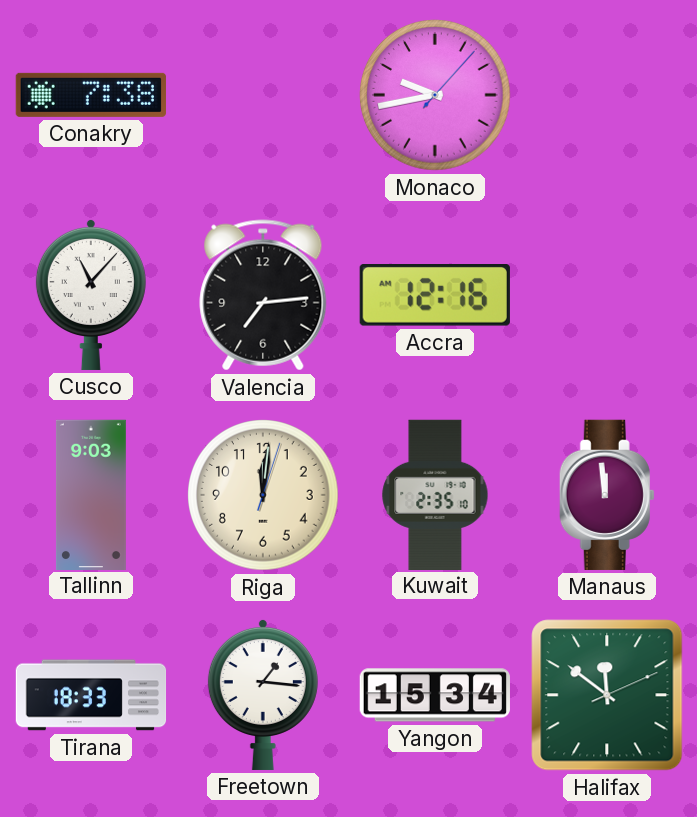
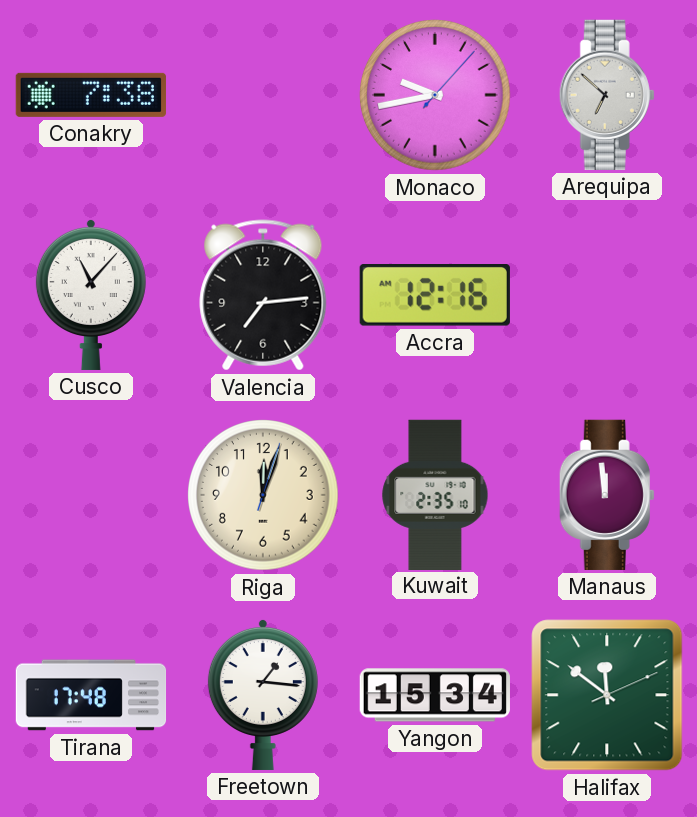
Arequipa: none -> 6:52
Tallinn: 9:03 -> none
Riga: 12:01 -> 12:03
Tirana: 18:33 -> 17:48
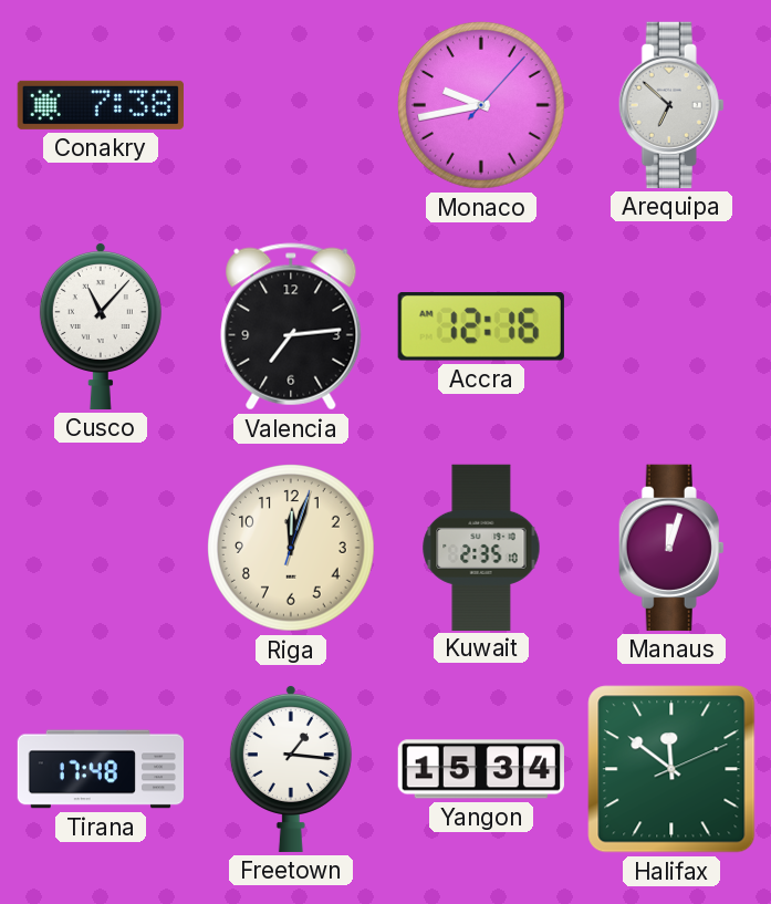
Manaus: 11:59 -> 12:03
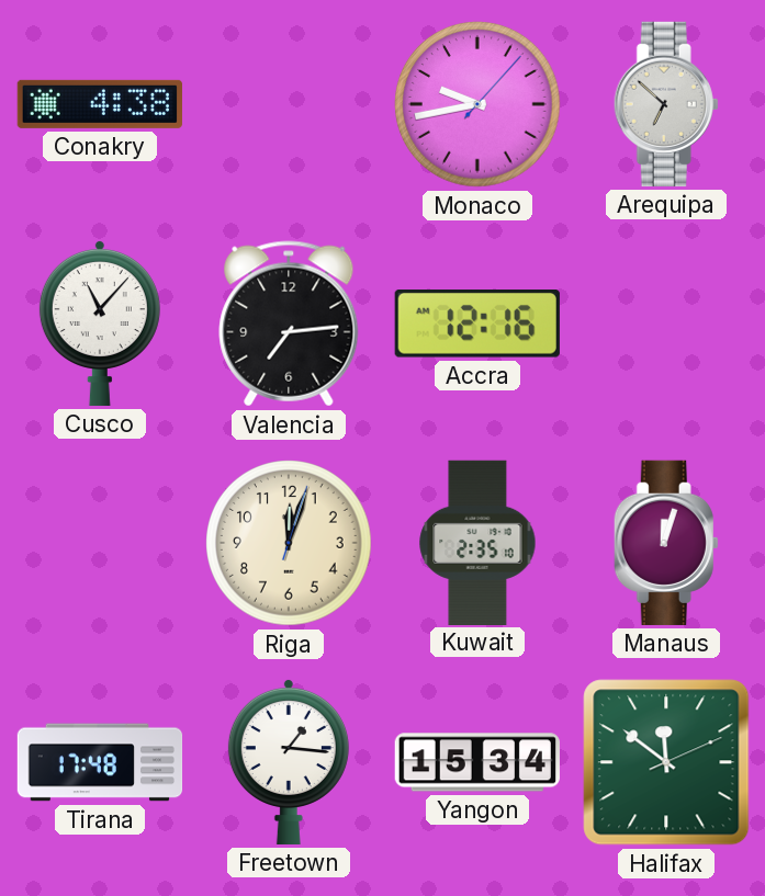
Conakry: 7:38 -> 4:38
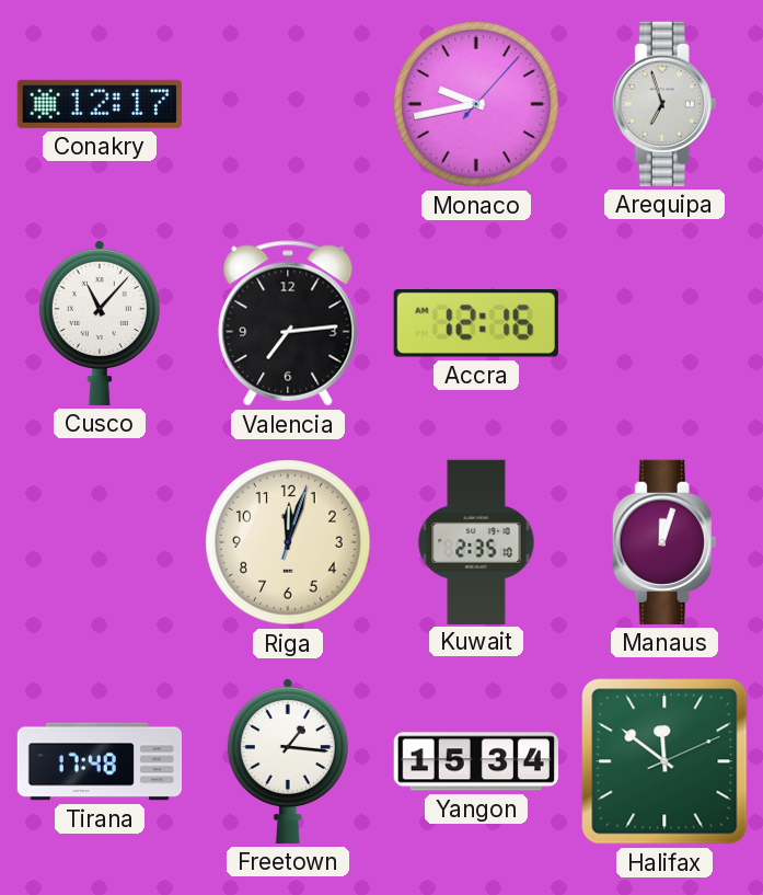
Conakry: 4:38 -> 12:17
Arequipa: 6:52 -> 6:57
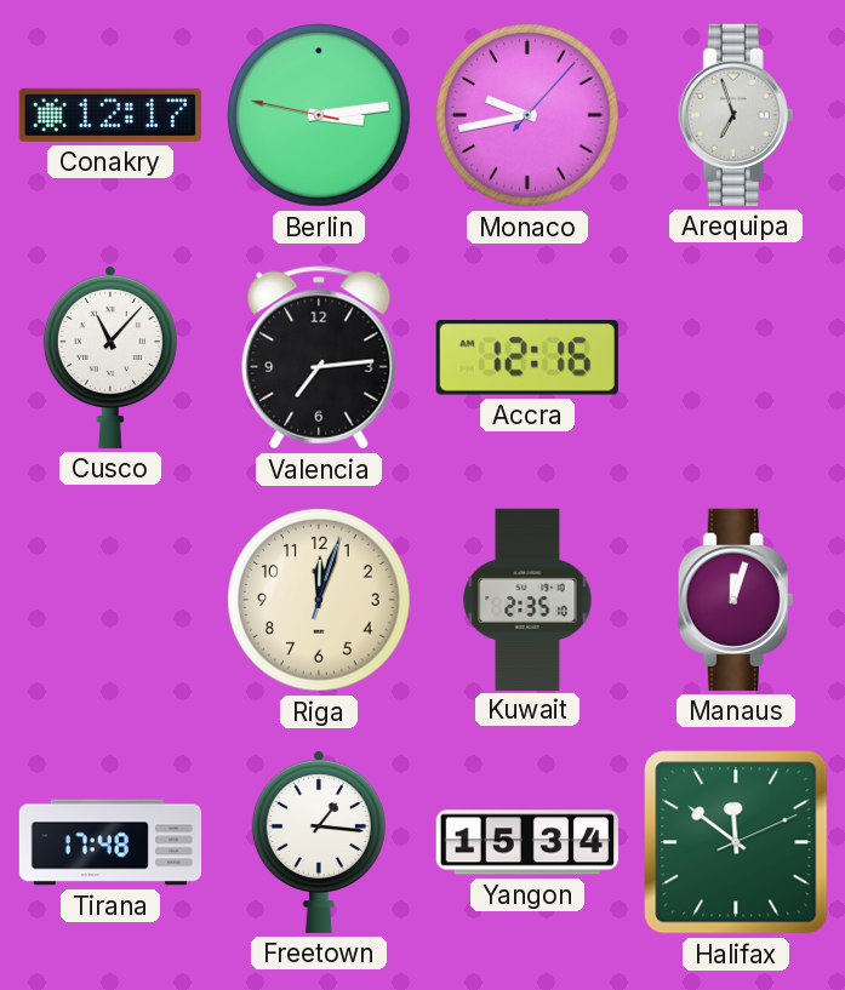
Berlin: none -> 3:13
